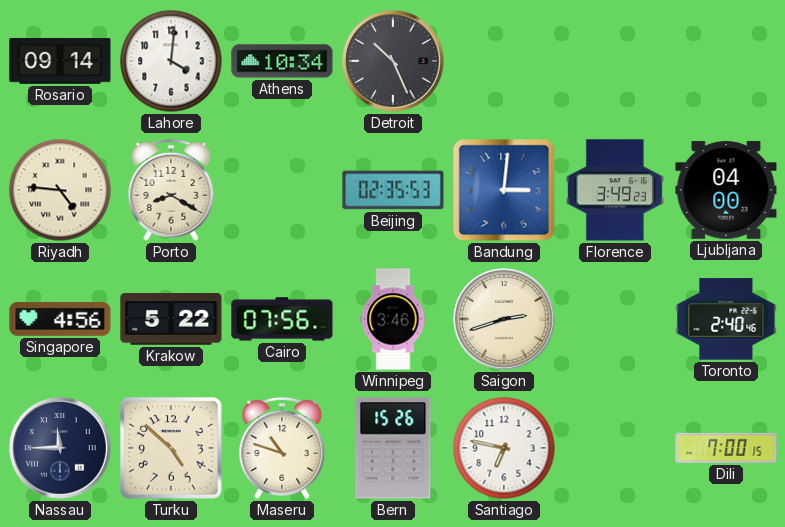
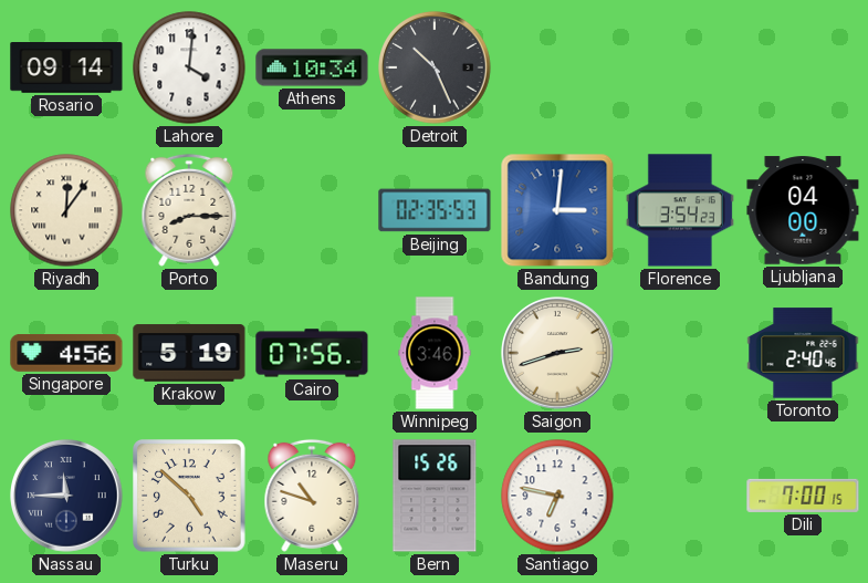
Riyadh: 4:46 -> 12:06
Porto: 8:20 -> 8:15
Florence: 3:49 -> 3:54
Krakow: 5:22 -> 5:19
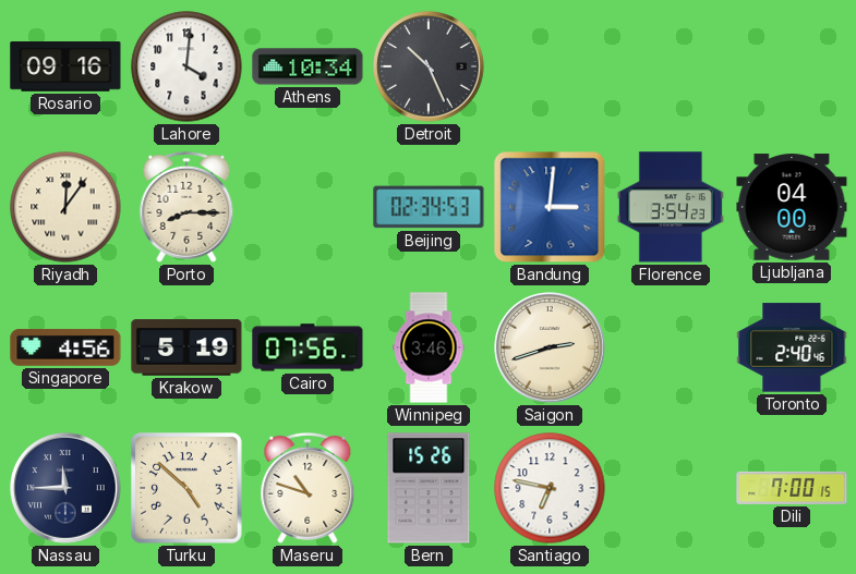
Rosario: 09:14 -> 09:16
Beijing: 02:35 -> 02:34
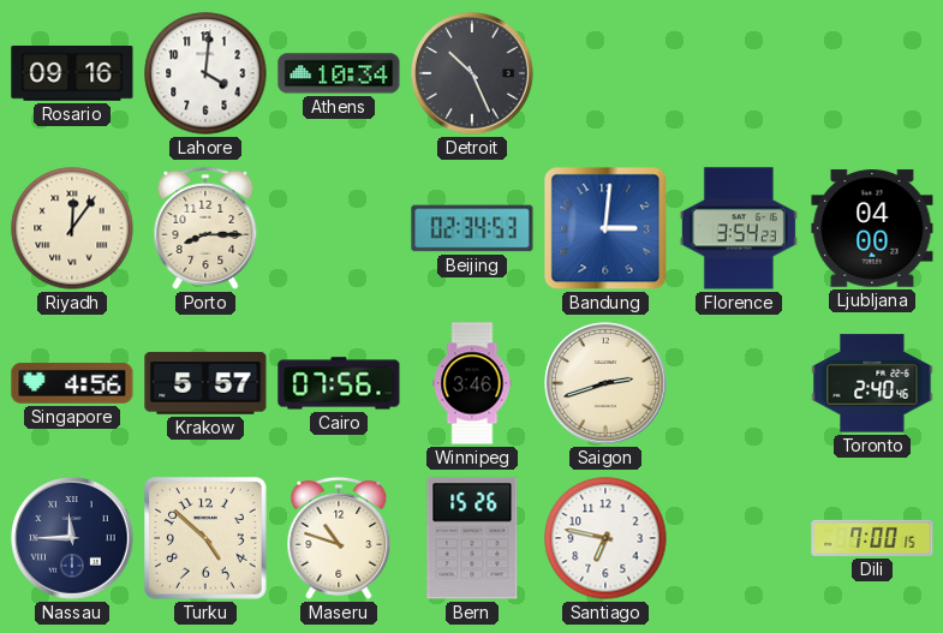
Krakow: 5:19 -> 5:57
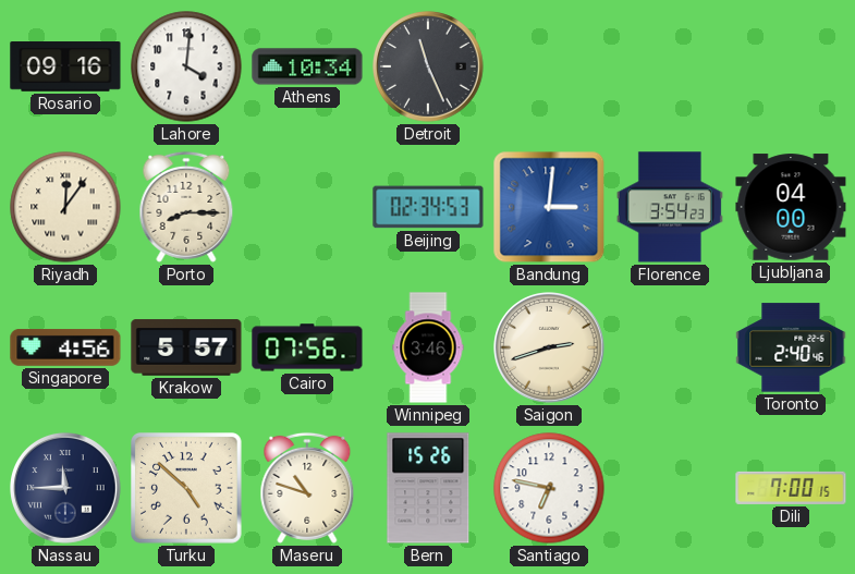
Detroit: 10:26 -> 11:26
